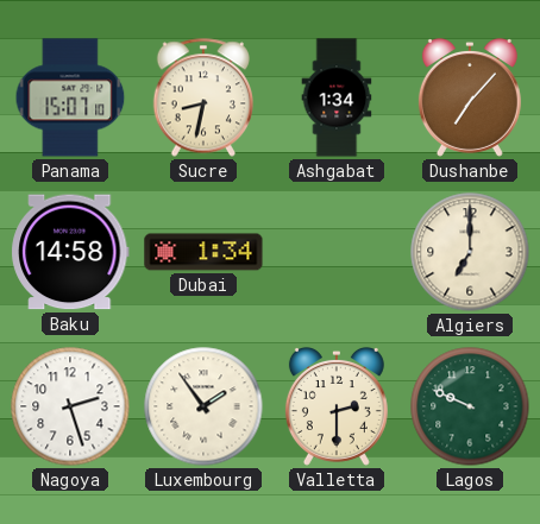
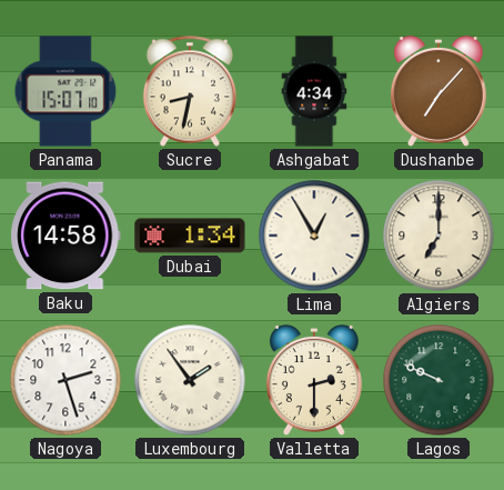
Ashgabat: 1:34 -> 4:34
Lima: none -> 12:55
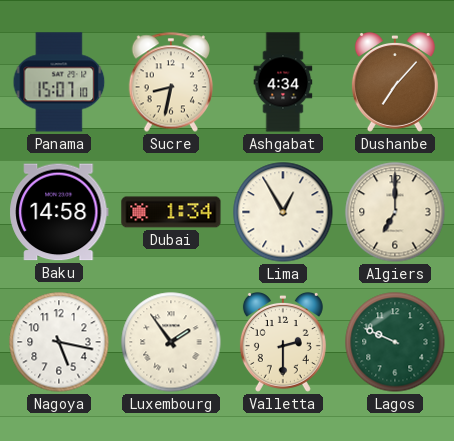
Nagoya: 2:27 -> 5:17
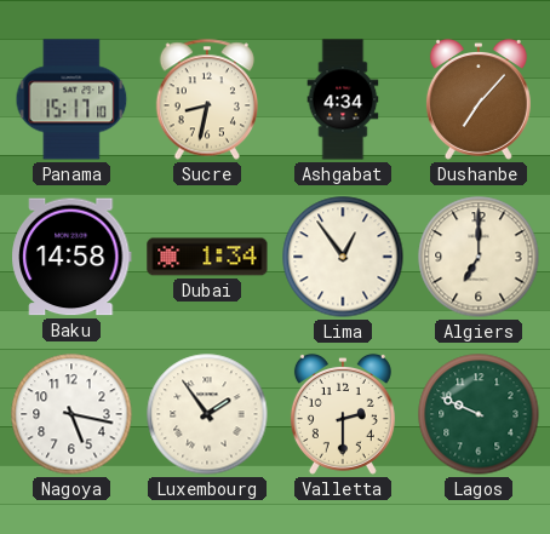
Panama: 15:07 -> 15:17
Lima: 12:55 -> 12:54
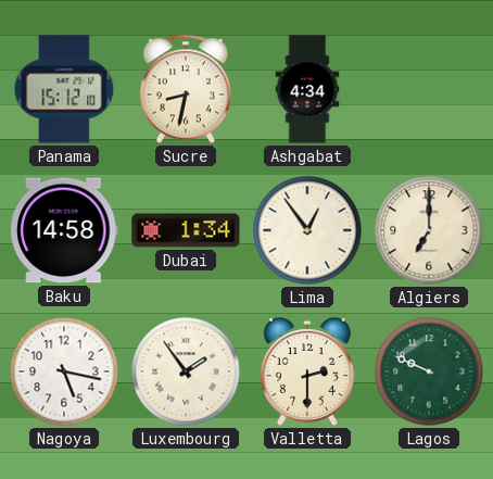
Panama: 15:17 -> 15:12
Dushanbe: 7:07 -> none
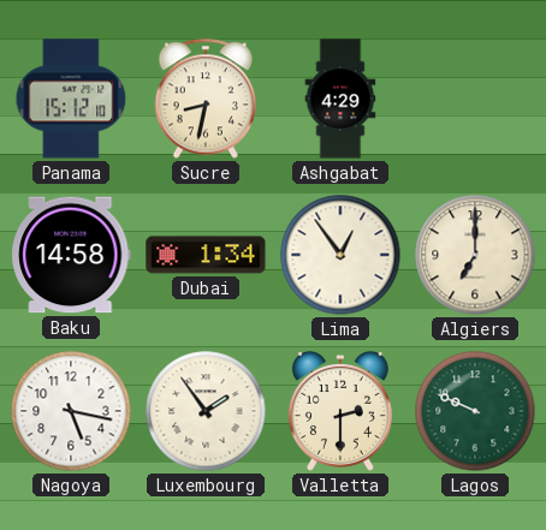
Ashgabat: 4:34 -> 4:29
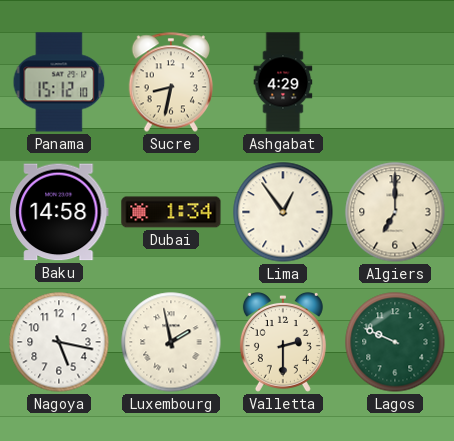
Luxembourg: 1:54 -> 1:58
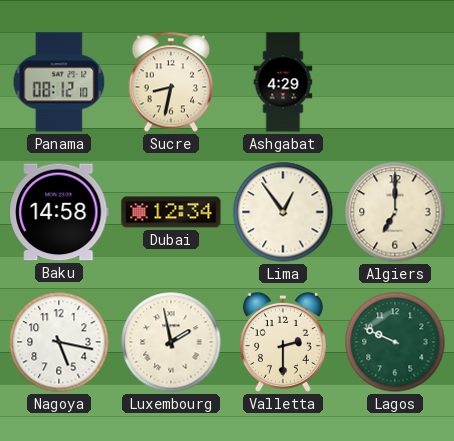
Panama: 15:12 -> 08:12
Dubai: 1:34 -> 12:34
